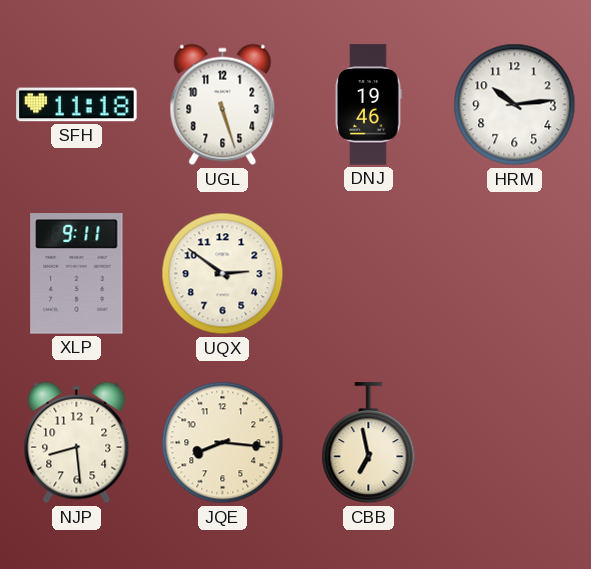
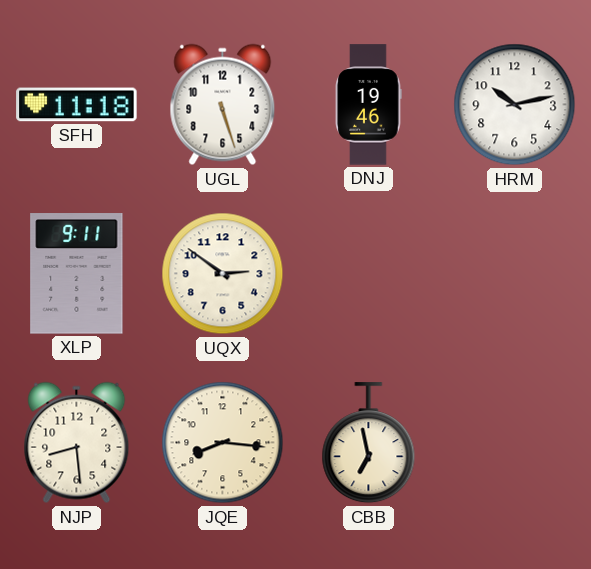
HRM: 10:14 -> 10:13
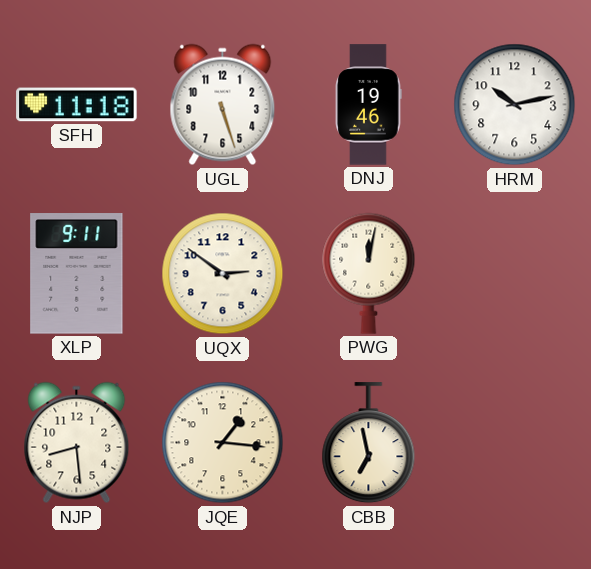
PWG: none -> 12:02
JQE: 8:16 -> 1:16
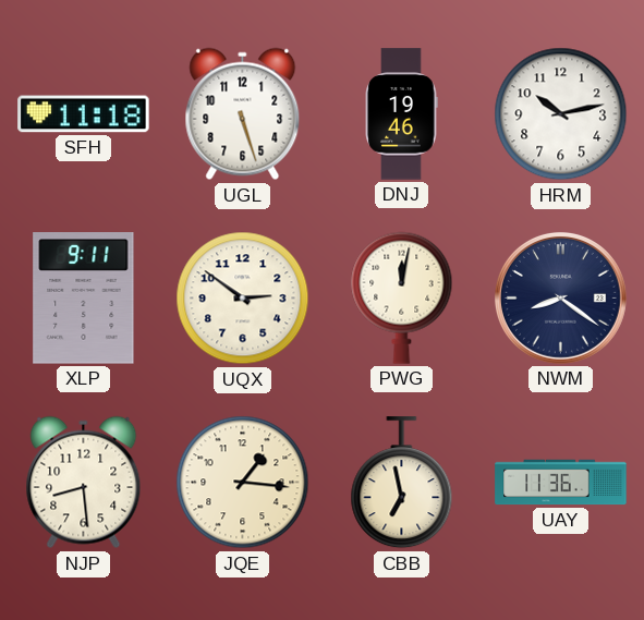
NWM: none -> 8:21
UAY: none -> 11:36
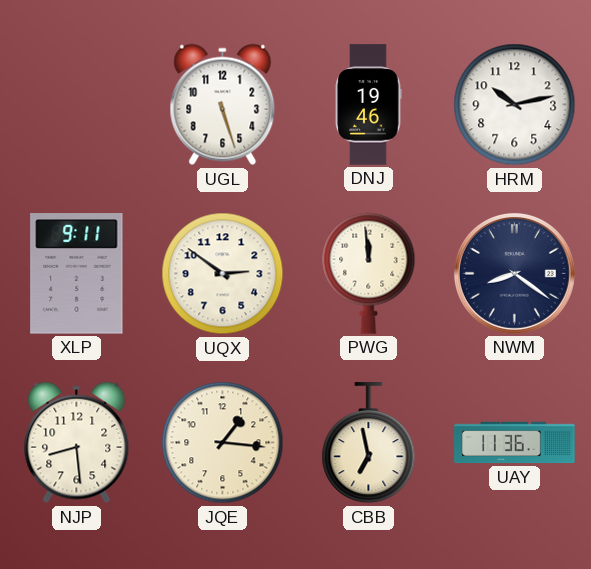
SFH: 11:18 -> none
PWG: 12:02 -> 11:59
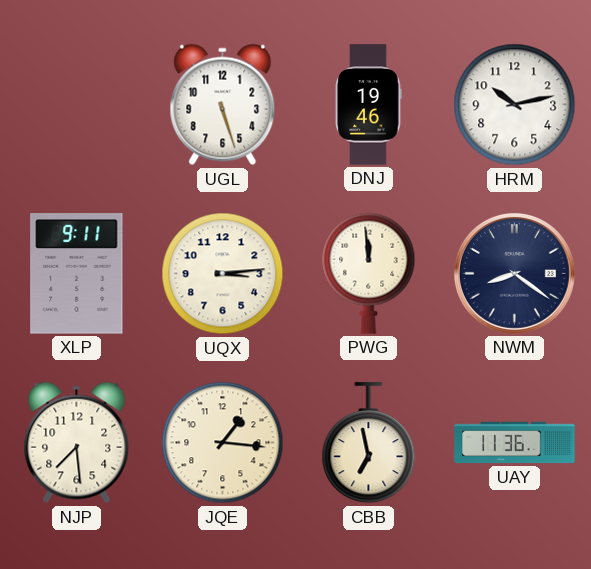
UQX: 2:51 -> 3:14
NJP: 8:29 -> 7:29
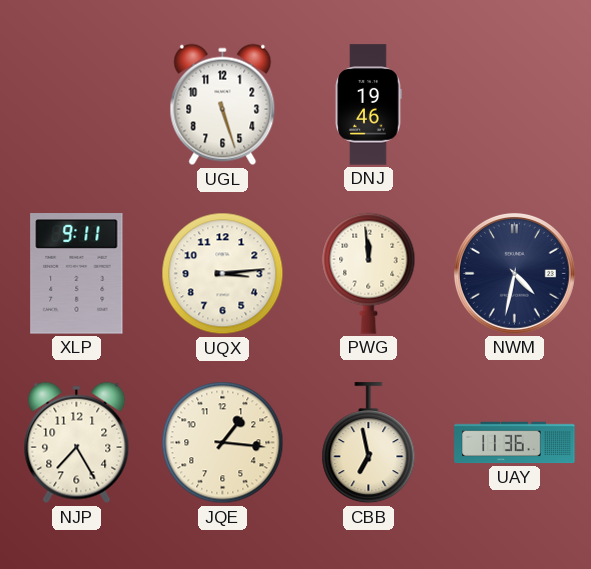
HRM: 10:13 -> none
NWM: 8:21 -> 4:32
NJP: 7:29 -> 7:25
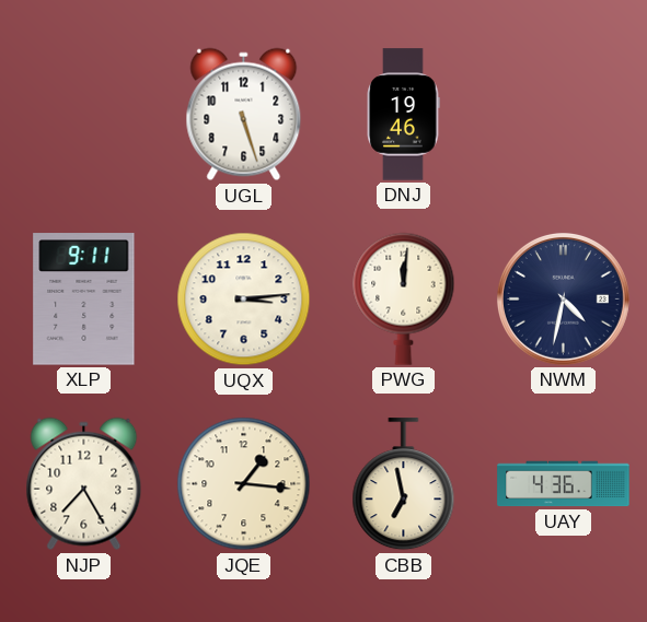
PWG: 11:59 -> 12:01
UAY: 11:36 -> 4:36
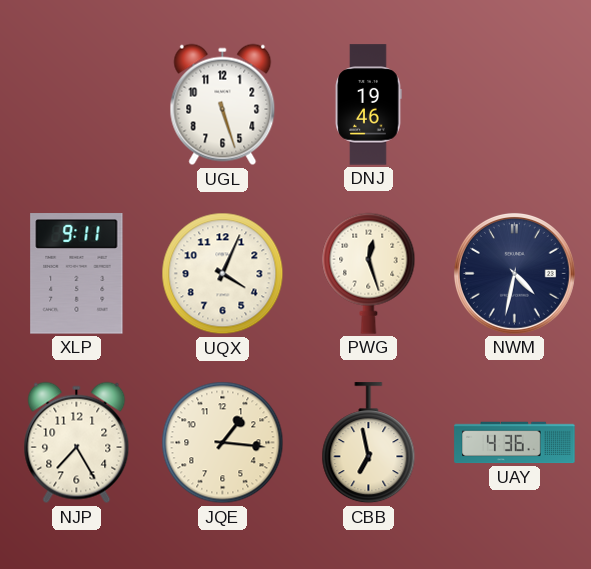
UQX: 3:14 -> 4:04
PWG: 12:01 -> 12:27
